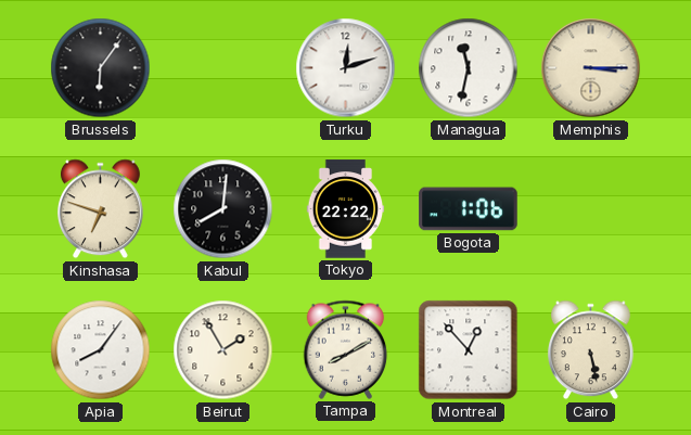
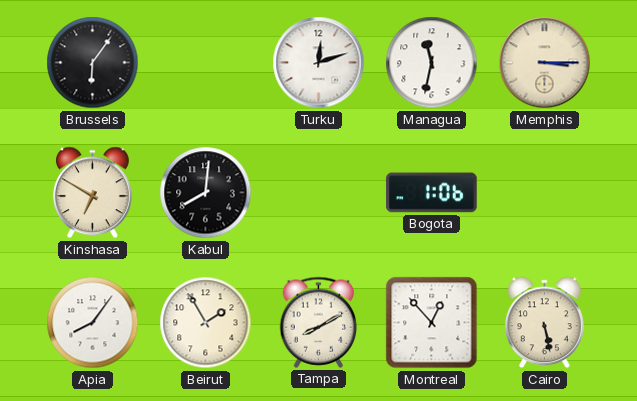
Kinshasa: 6:48 -> 6:50
Tokyo: 22:22 -> none
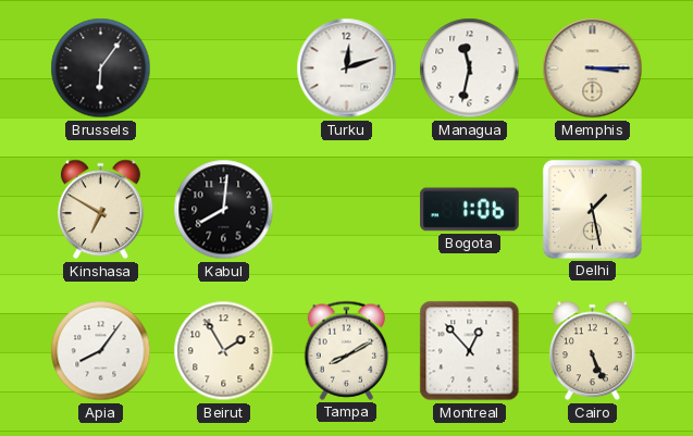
Delhi: none -> 1:28
Cairo: 5:28 -> 5:26
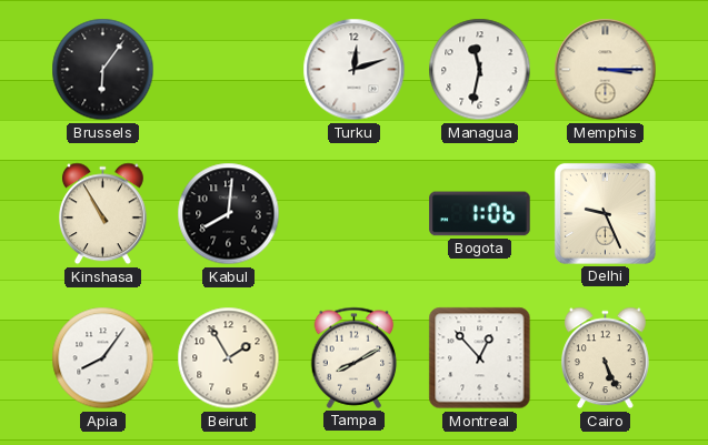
Kinshasa: 6:50 -> 10:55
Delhi: 1:28 -> 9:26
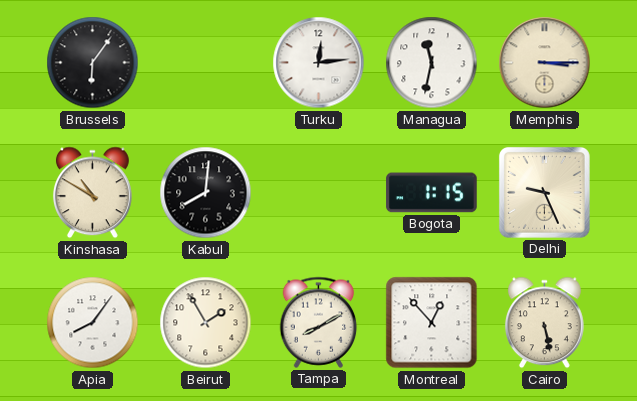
Turku: 12:12 -> 12:14
Kinshasa: 10:55 -> 10:50
Bogota: 1:06 -> 1:15
Cairo: 5:26 -> 5:28
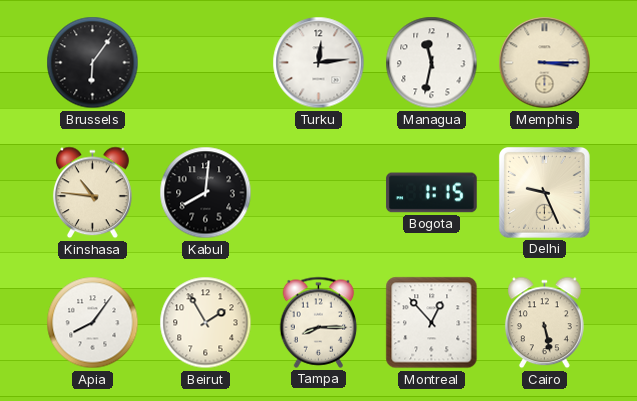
Kinshasa: 10:50 -> 10:46
Tampa: 8:10 -> 8:15
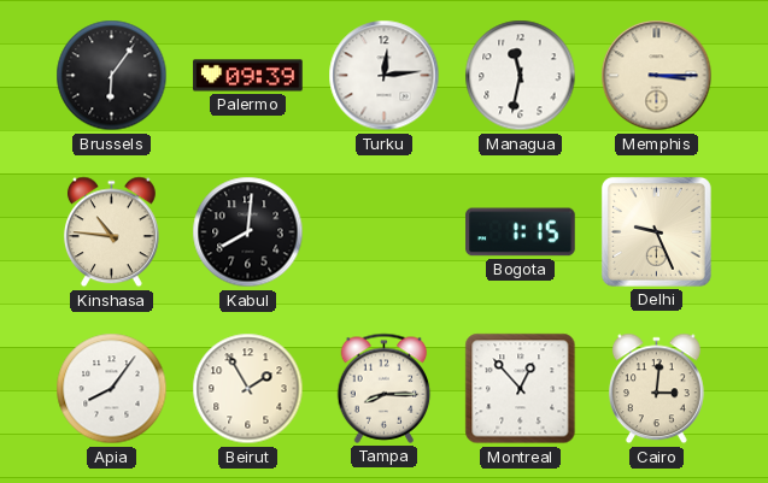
Palermo: none -> 09:39
Cairo: 5:28 -> 3:01
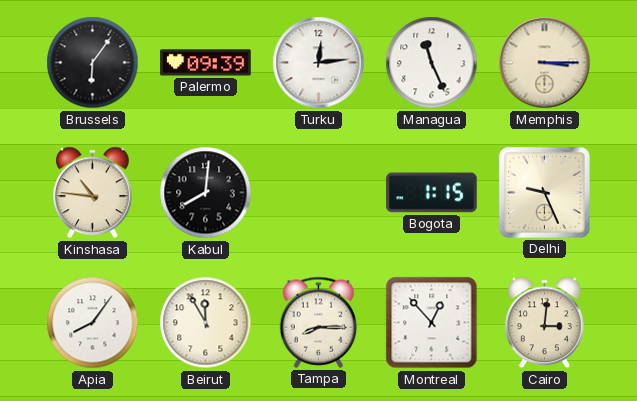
Managua: 11:32 -> 11:26
Beirut: 1:55 -> 11:55
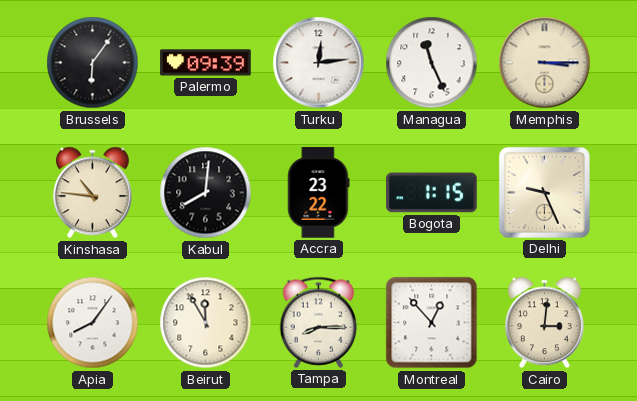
Accra: none -> 23:22
